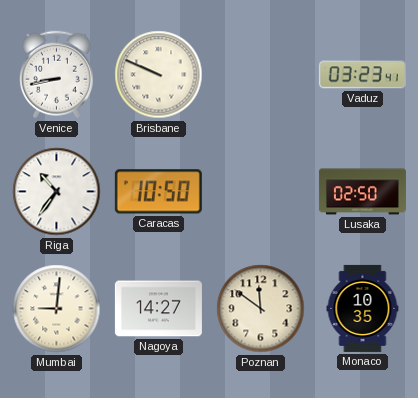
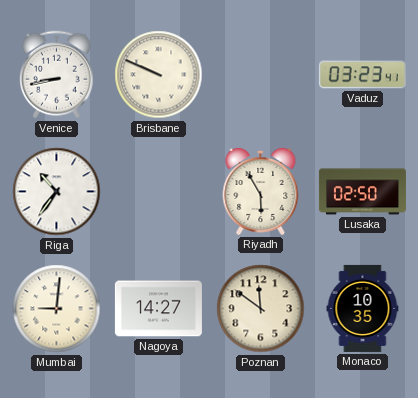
Caracas: 10:50 -> none
Riyadh: none -> 5:55
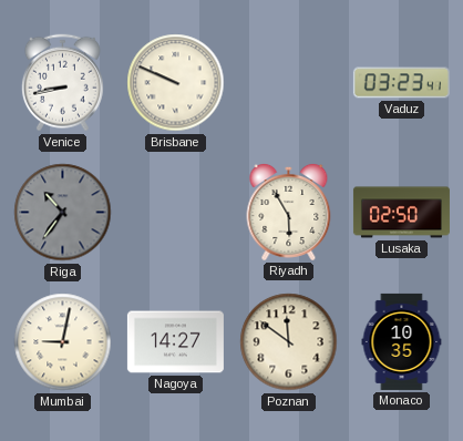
Riga dial: white -> grey
Mumbai: 9:01 -> 9:02
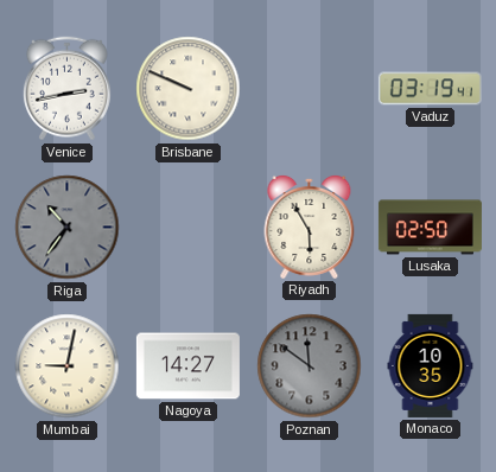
Venice: 8:43 -> 2:43
Vaduz: 03:23 -> 03:19
Poznan dial: cream -> grey
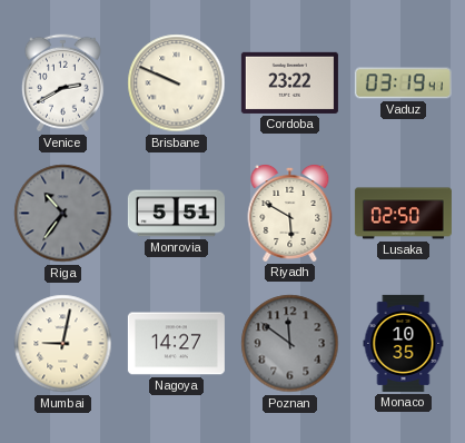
Venice: 2:43 -> 2:40
Cordoba: none -> 23:22
Monrovia: none -> 5:51
Riyadh: 5:55 -> 5:50
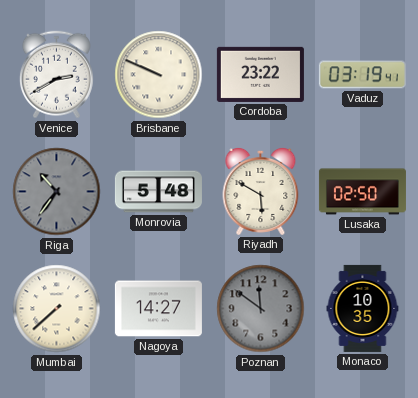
Monrovia: 5:51 -> 5:48
Mumbai: 9:02 -> 7:38
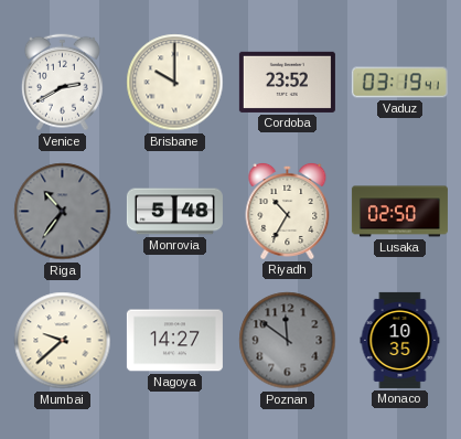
Brisbane: 9:49 -> 10:00
Cordoba: 23:22 -> 23:52
Riyadh: 5:50 -> 10:35
Mumbai: 7:38 -> 9:38
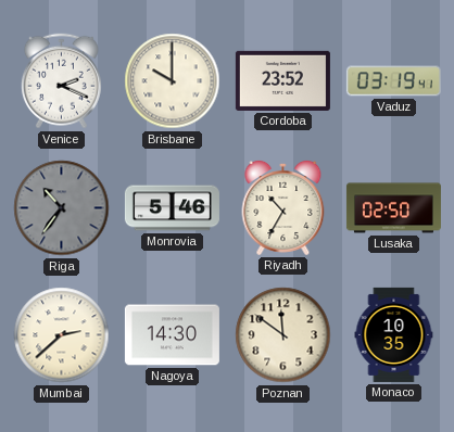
Venice: 2:40 -> 2:19
Monrovia: 5:48 -> 5:46
Mumbai: 9:38 -> 2:38
Nagoya: 14:27 -> 14:30
Poznan dial: grey -> cream
